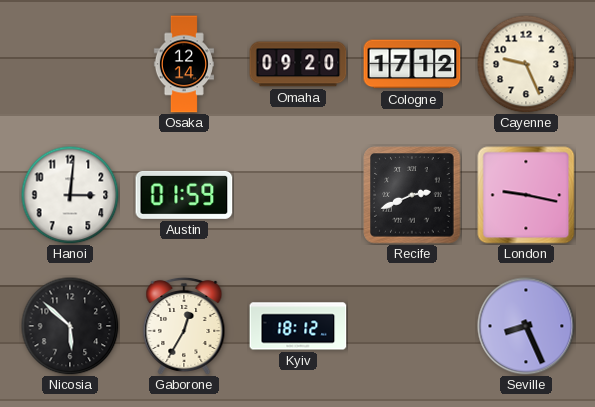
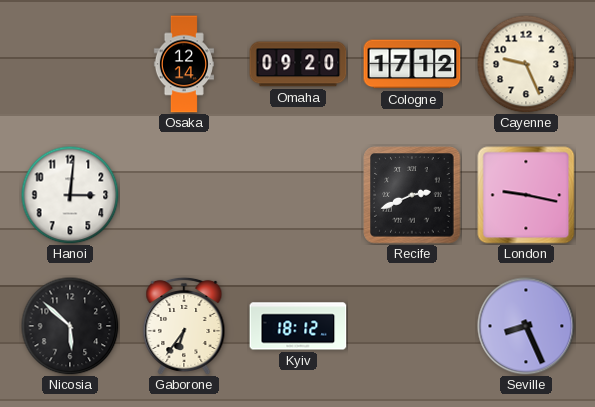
Austin: 01:59 -> none
Gaborone: 12:35 -> 6:36
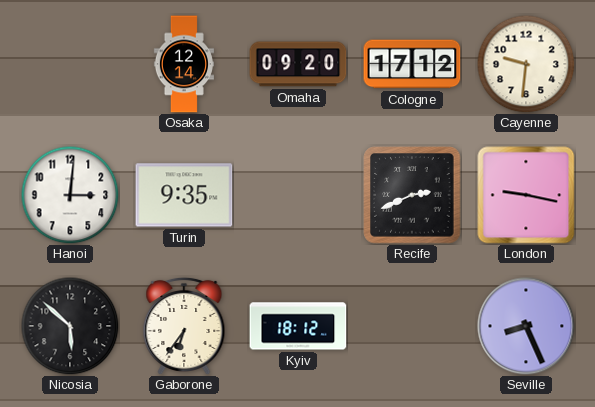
Cayenne: 9:26 -> 9:31
Turin: none -> 9:35
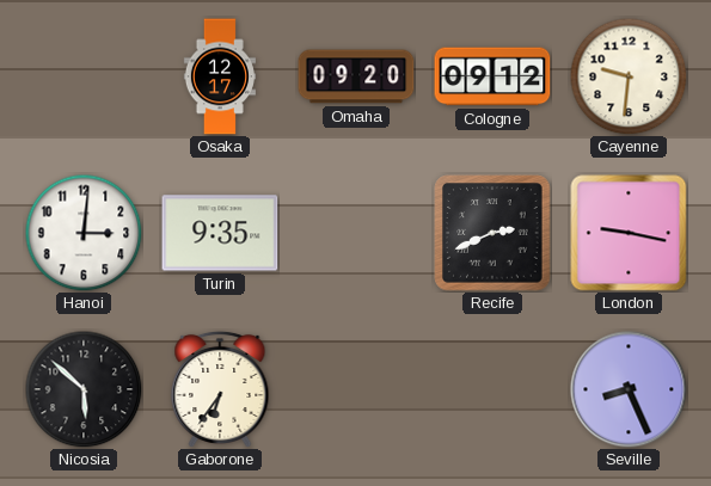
Osaka: 12:14 -> 12:17
Cologne: 17:12 -> 09:12
Kyiv: 18:12 -> none
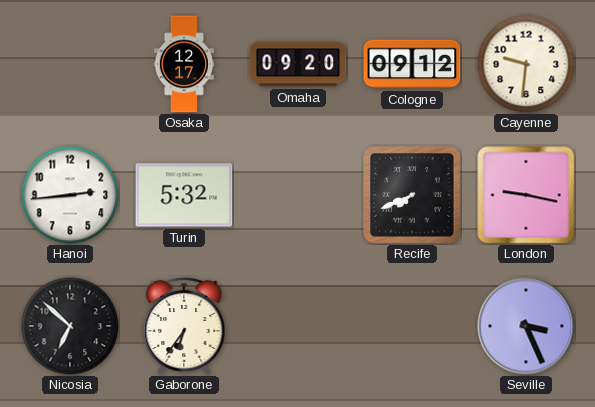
Hanoi: 3:01 -> 2:44
Turin: 9:35 -> 5:32
Recife: 2:41 -> 7:41
Nicosia: 5:52 -> 6:52
Seville: 8:26 -> 3:26
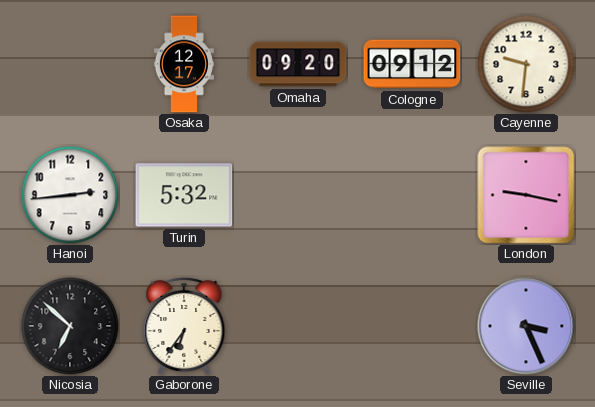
Recife: 7:41 -> none
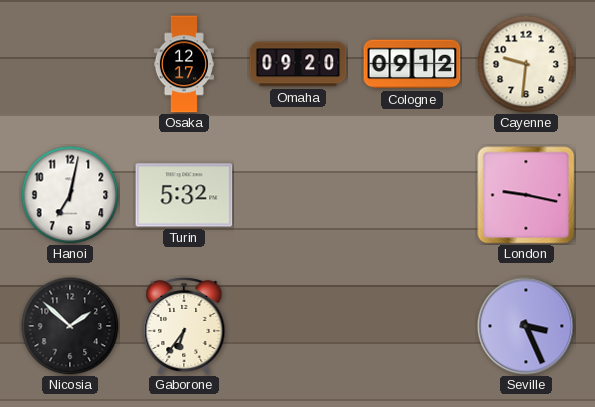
Hanoi: 2:44 -> 7:02
Nicosia: 6:52 -> 1:52
